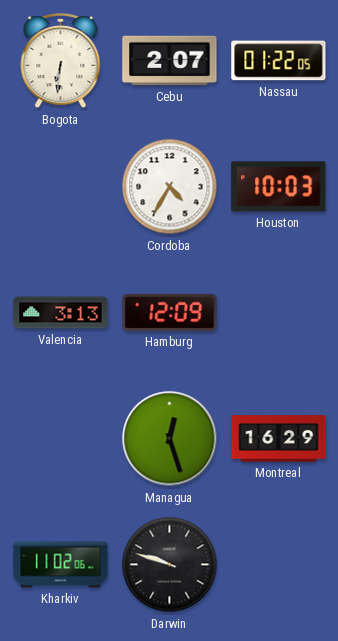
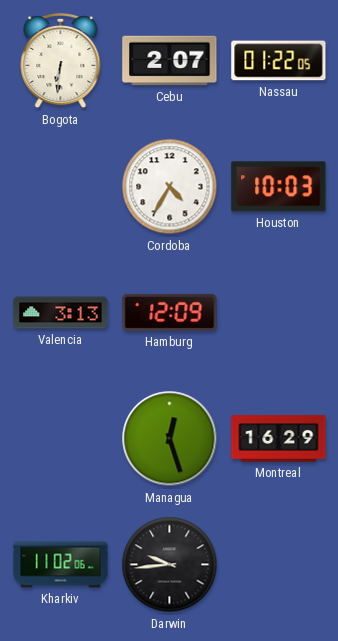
Darwin: 9:48 -> 9:44
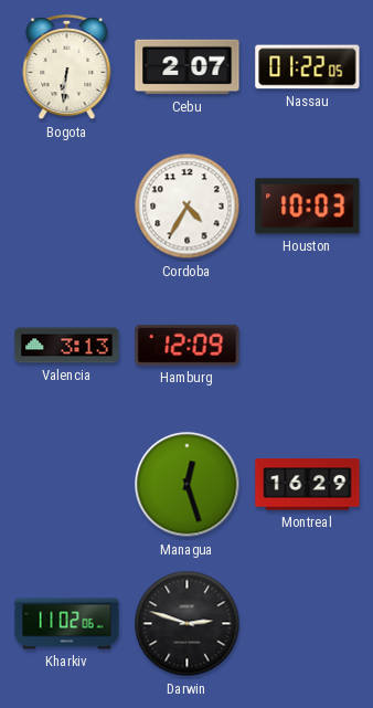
Darwin: 9:44 -> 2:48
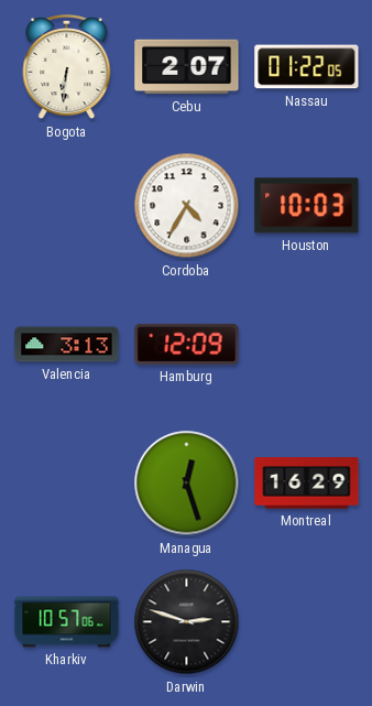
Kharkiv: 11:02 -> 10:57
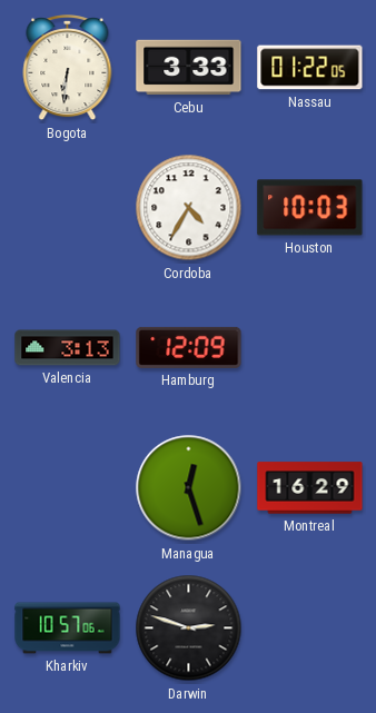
Cebu: 2:07 -> 3:33
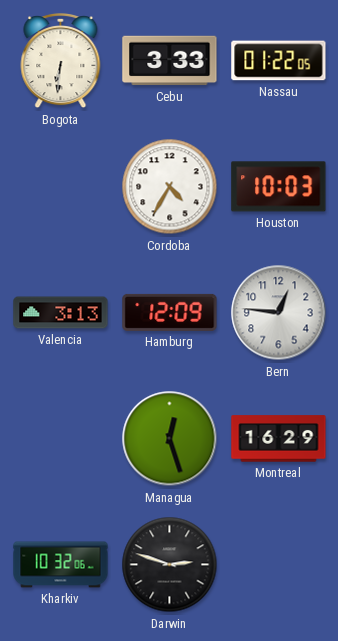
Bern: none -> 12:46
Kharkiv: 10:57 -> 10:32
